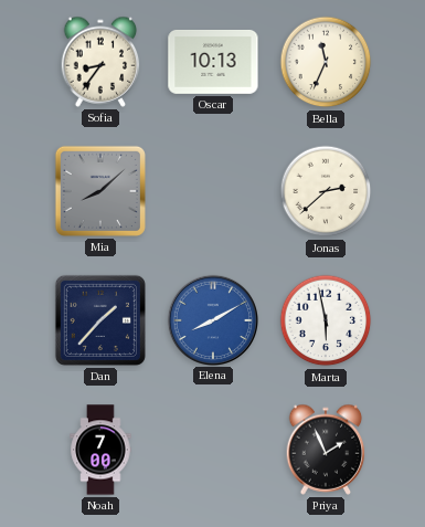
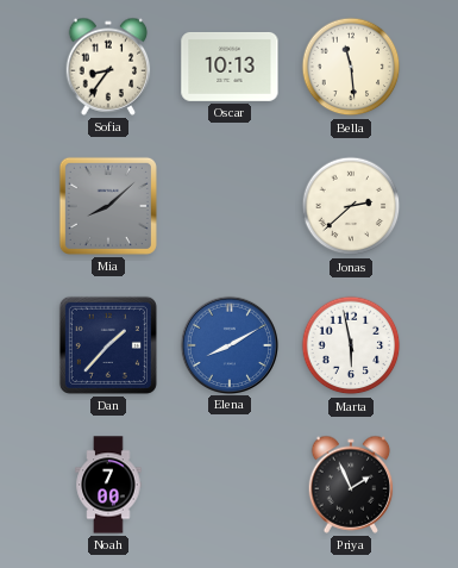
Bella: 11:34 -> 11:29
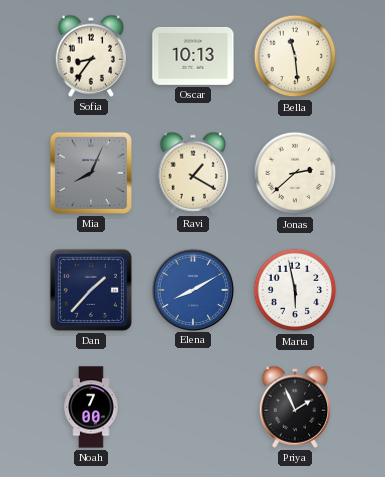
Mia: 8:08 -> 8:04
Ravi: none -> 1:20
